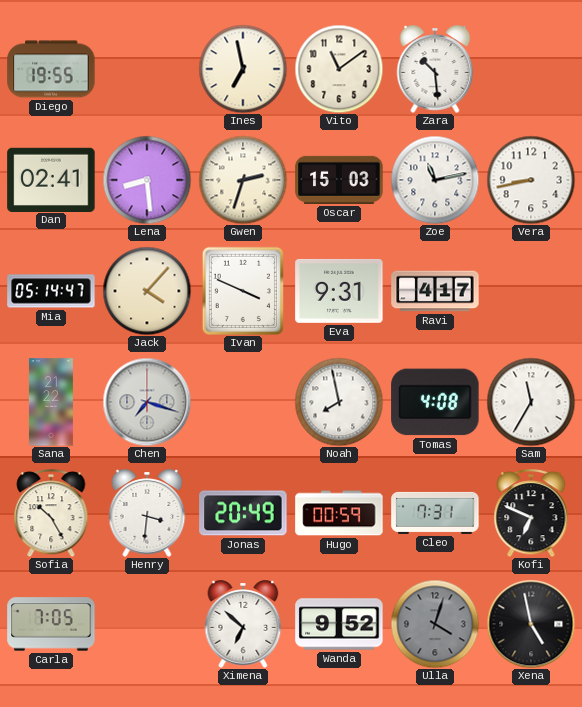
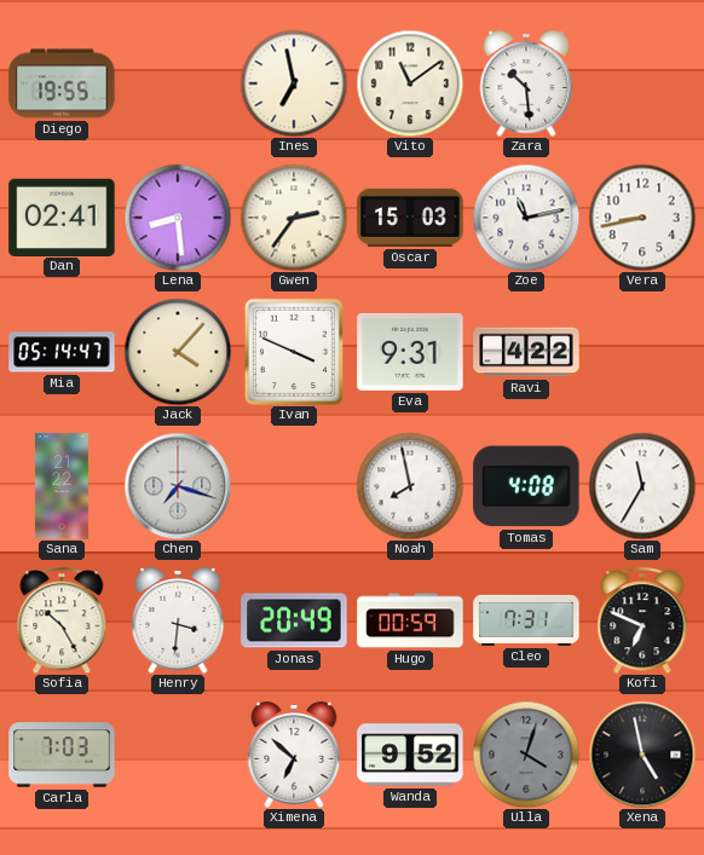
Gwen: 2:33 -> 2:36
Ravi: 4:17 -> 4:22
Carla: 7:05 -> 7:03
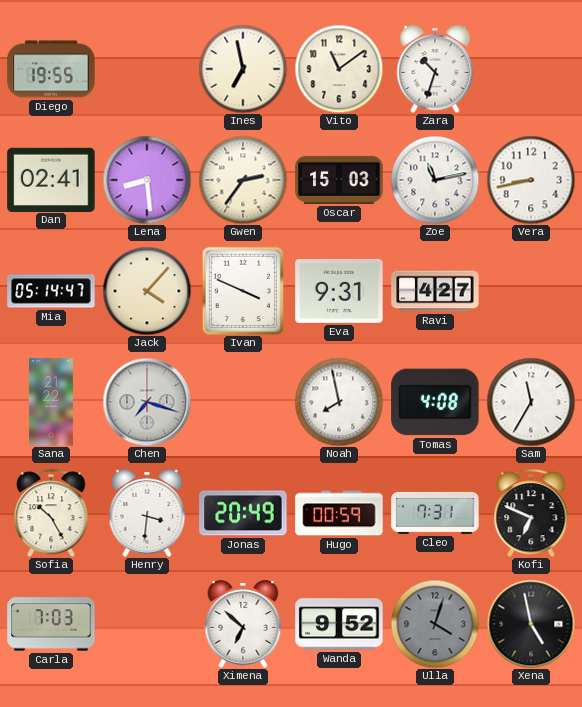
Zara: 10:29 -> 10:33
Ravi: 4:22 -> 4:27
